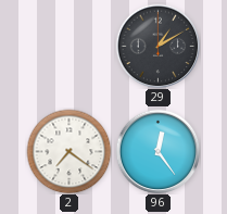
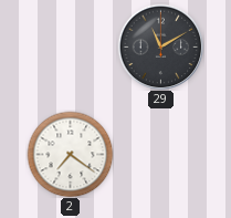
29: 1:10 -> 11:10
96: 12:24 -> none
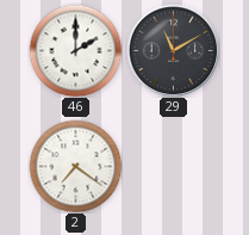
46: none -> 2:00
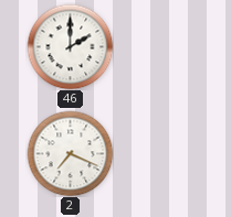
29: 11:10 -> none
2: 7:21 -> 7:19
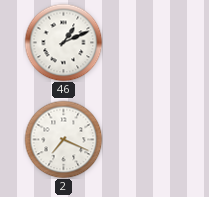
46: 2:00 -> 1:11
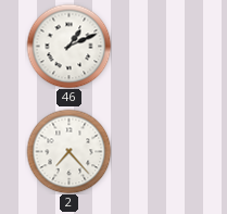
2: 7:19 -> 7:23
